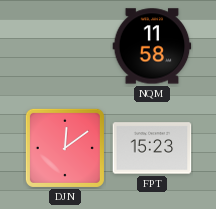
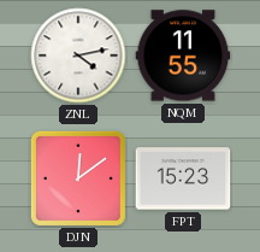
ZNL: none -> 4:13
NQM: 11:58 -> 11:55
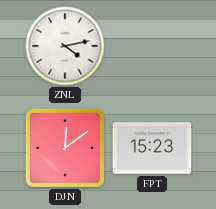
NQM: 11:55 -> none
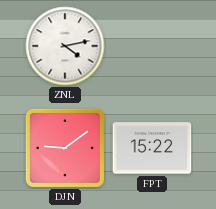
DJN: 12:09 -> 9:09
FPT: 15:23 -> 15:22
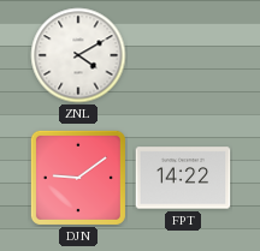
ZNL: 4:13 -> 4:10
FPT: 15:22 -> 14:22
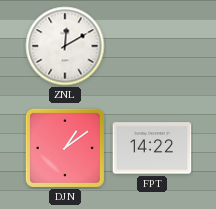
ZNL: 4:10 -> 12:10
DJN: 9:09 -> 1:09
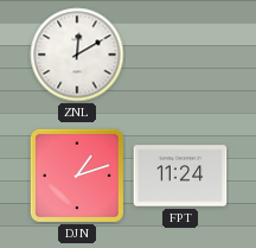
DJN: 1:09 -> 1:12
FPT: 14:22 -> 11:24
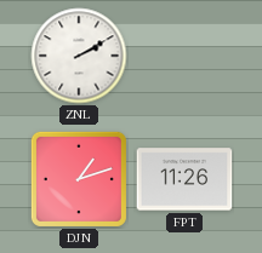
ZNL: 12:10 -> 2:10
FPT: 11:24 -> 11:26
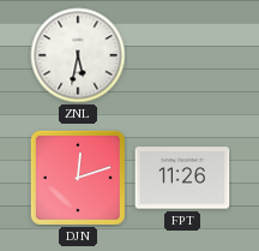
ZNL: 2:10 -> 5:32
DJN: 1:12 -> 12:12
